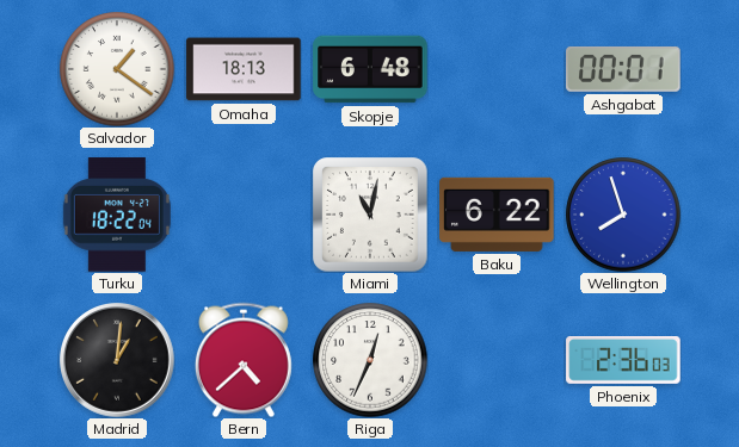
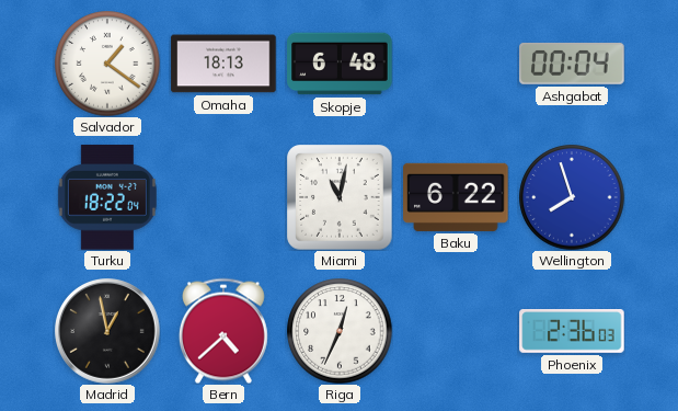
Ashgabat: 00:01 -> 00:04
Madrid: 1:01 -> 12:58
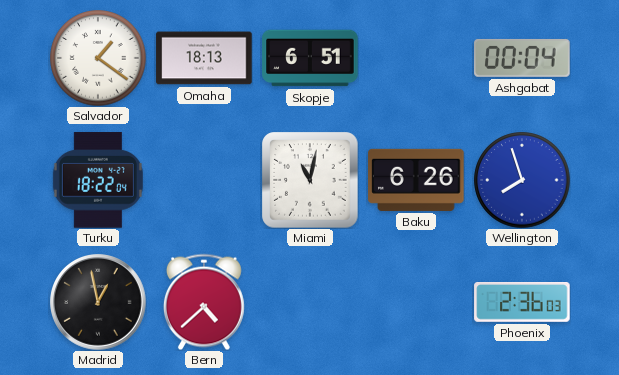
Skopje: 6:48 -> 6:51
Baku: 6:22 -> 6:26
Riga: 12:34 -> none
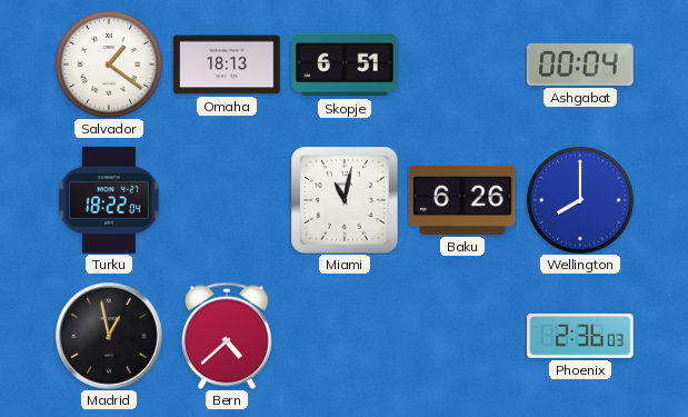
Wellington: 7:57 -> 8:00
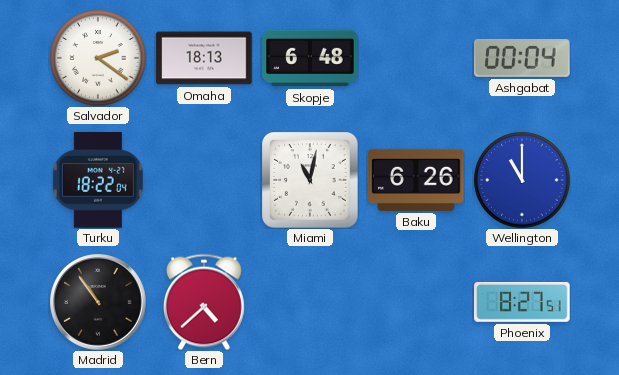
Salvador: 1:21 -> 2:21
Skopje: 6:51 -> 6:48
Wellington: 8:00 -> 11:00
Madrid: 12:58 -> 10:54
Phoenix: 2:36 -> 8:27
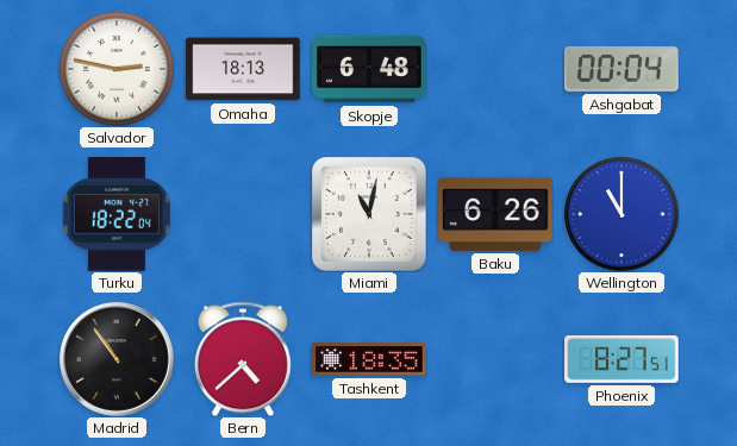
Salvador: 2:21 -> 2:47
Tashkent: none -> 18:35
